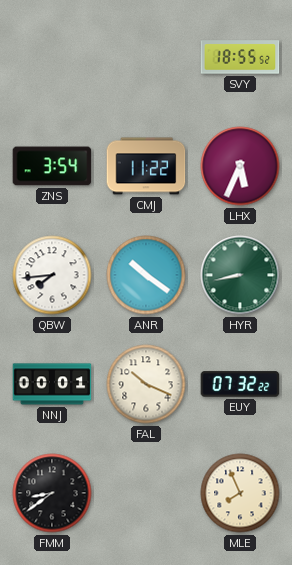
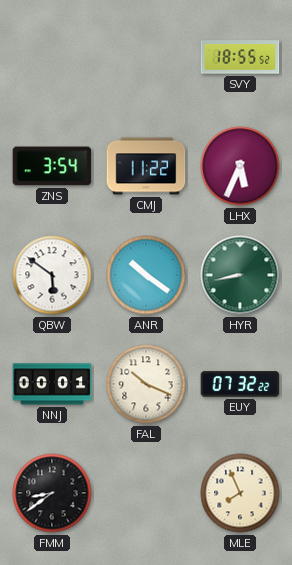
QBW: 7:44 -> 5:51
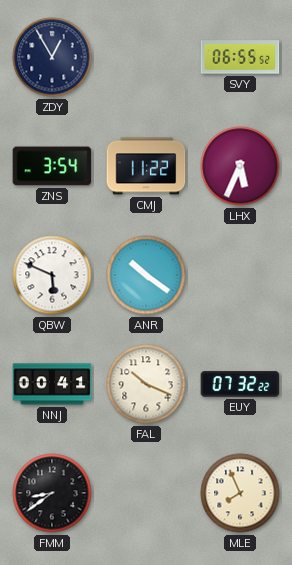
ZDY: none -> 12:55
SVY: 18:55 -> 06:55
QBW: 5:51 -> 5:49
HYR: 8:43 -> none
NNJ: 00:01 -> 00:41
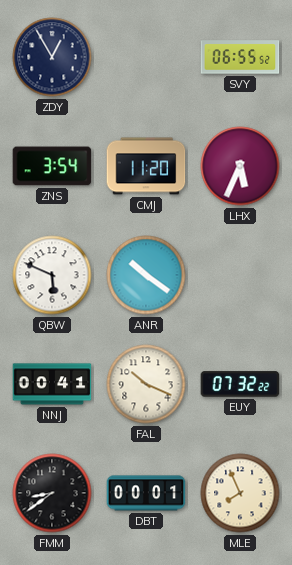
CMJ: 11:22 -> 11:20
DBT: none -> 00:01
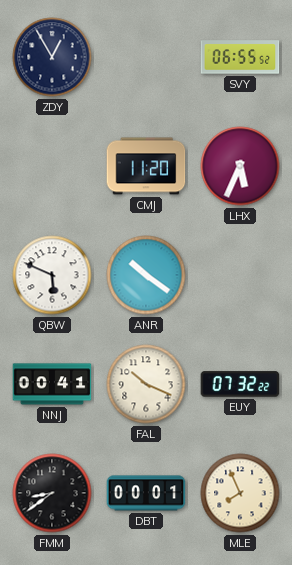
ZNS: 3:54 -> none
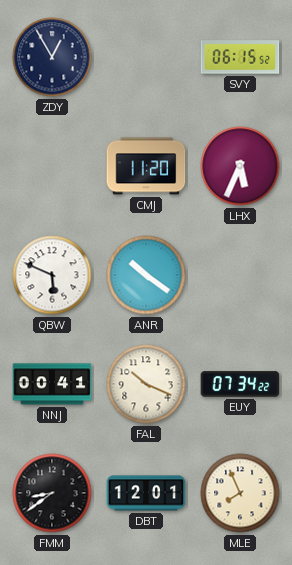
SVY: 06:55 -> 06:15
EUY: 07:32 -> 07:34
DBT: 00:01 -> 12:01
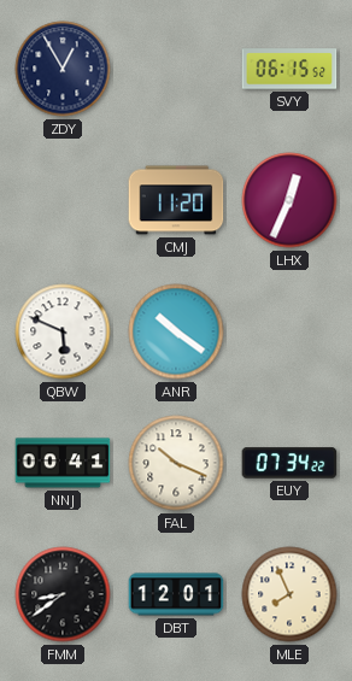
LHX: 5:34 -> 12:34
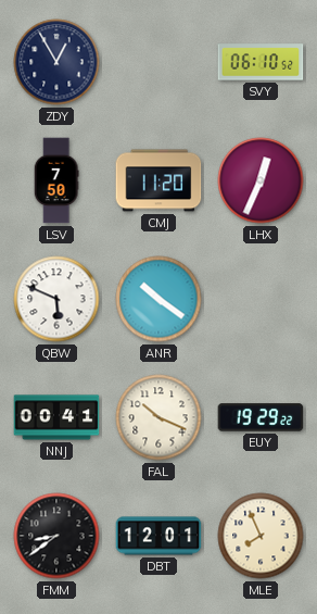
SVY: 06:15 -> 06:10
LSV: none -> 7:50
EUY: 07:34 -> 19:29
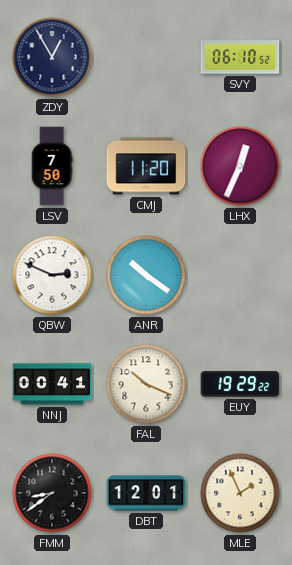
QBW: 5:49 -> 2:49
MLE: 7:56 -> 1:56
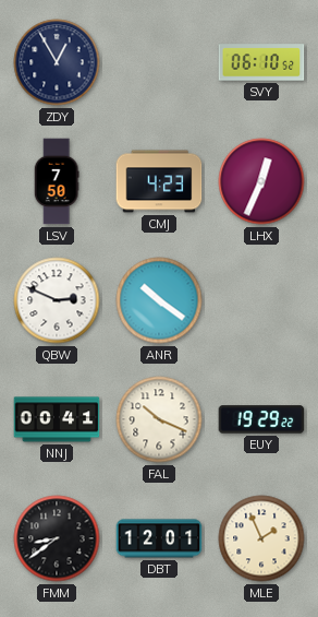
CMJ: 11:20 -> 4:23
